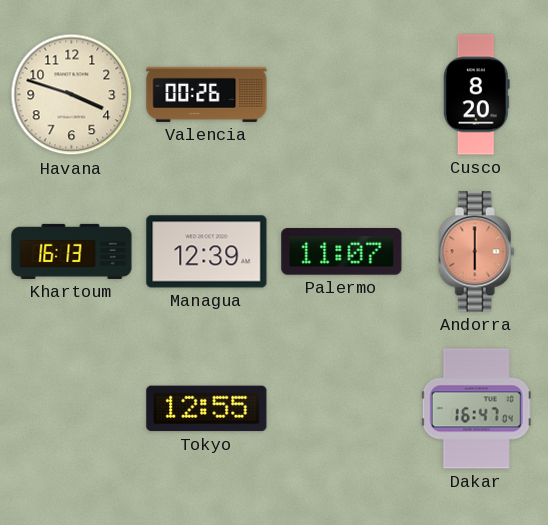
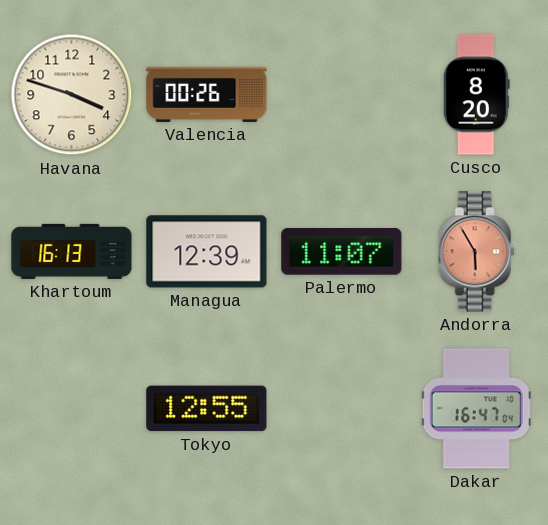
Andorra: 6:00 -> 5:55
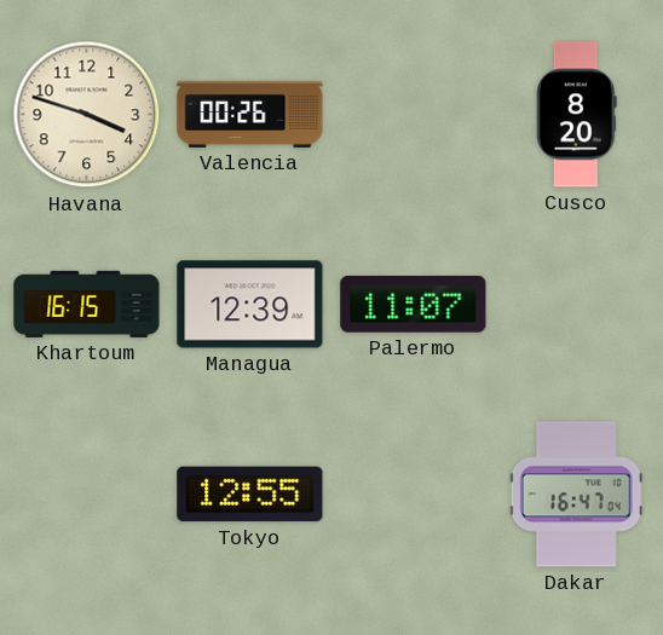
Khartoum: 16:13 -> 16:15
Andorra: 5:55 -> none
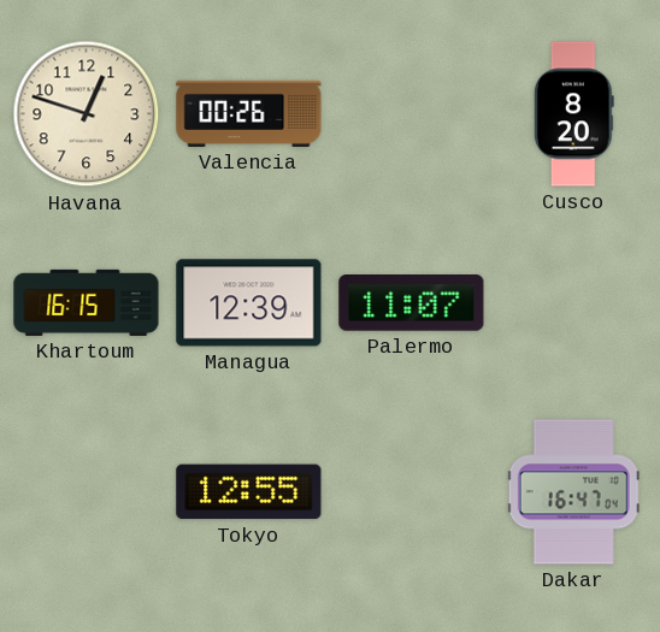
Havana: 3:48 -> 12:48
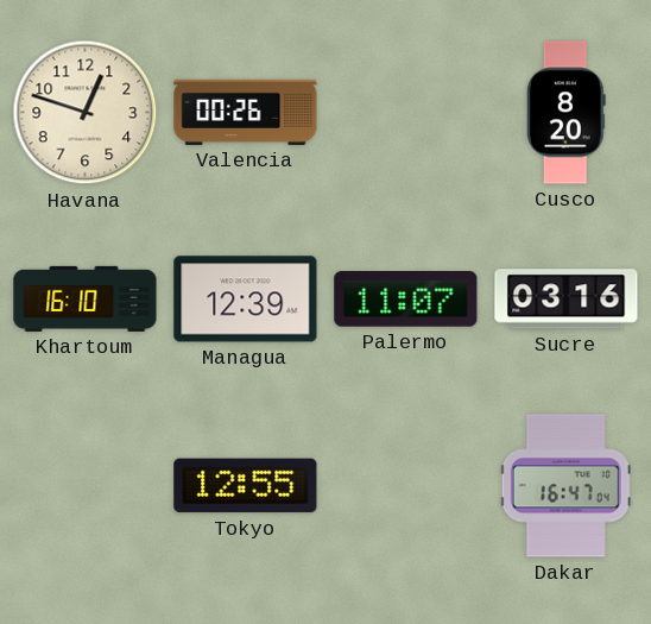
Khartoum: 16:15 -> 16:10
Sucre: none -> 03:16
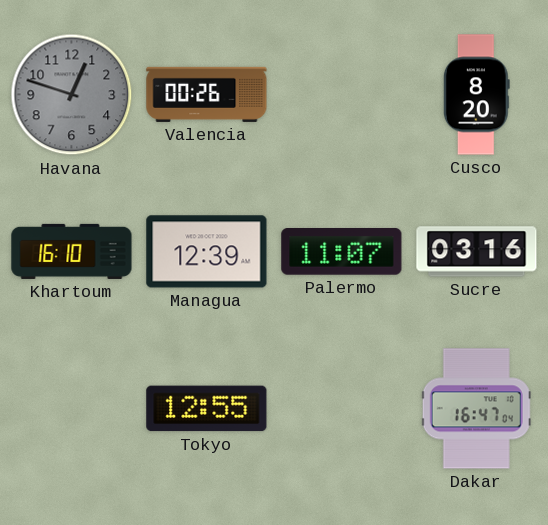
Havana dial: cream -> grey
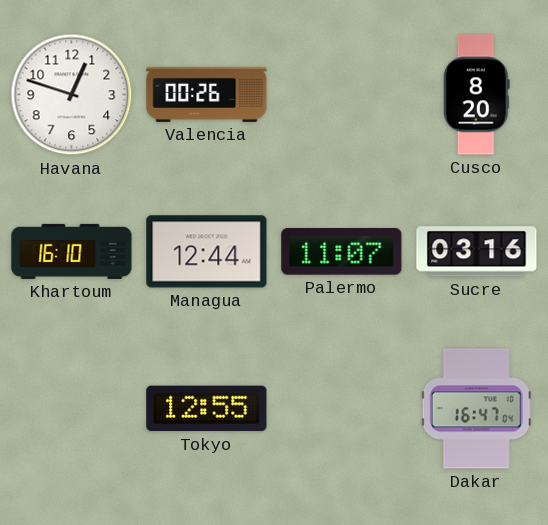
Havana dial: grey -> white
Managua: 12:39 -> 12:44
